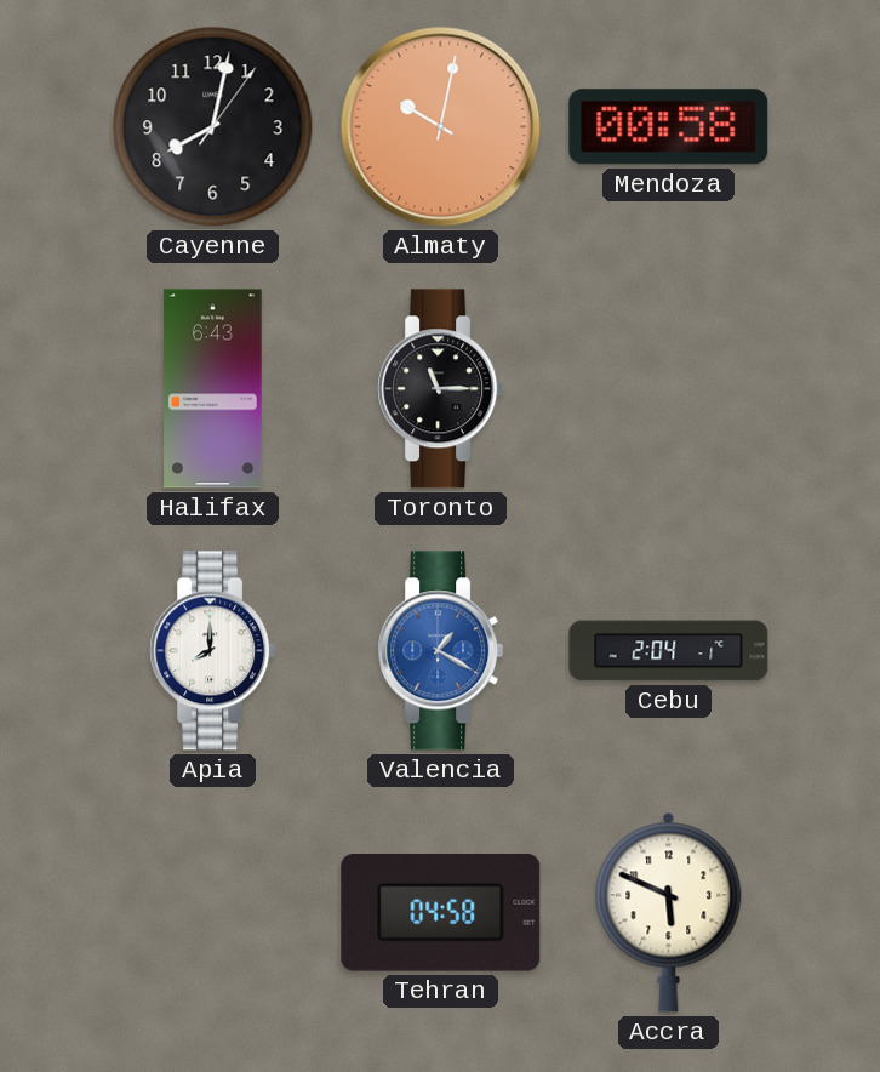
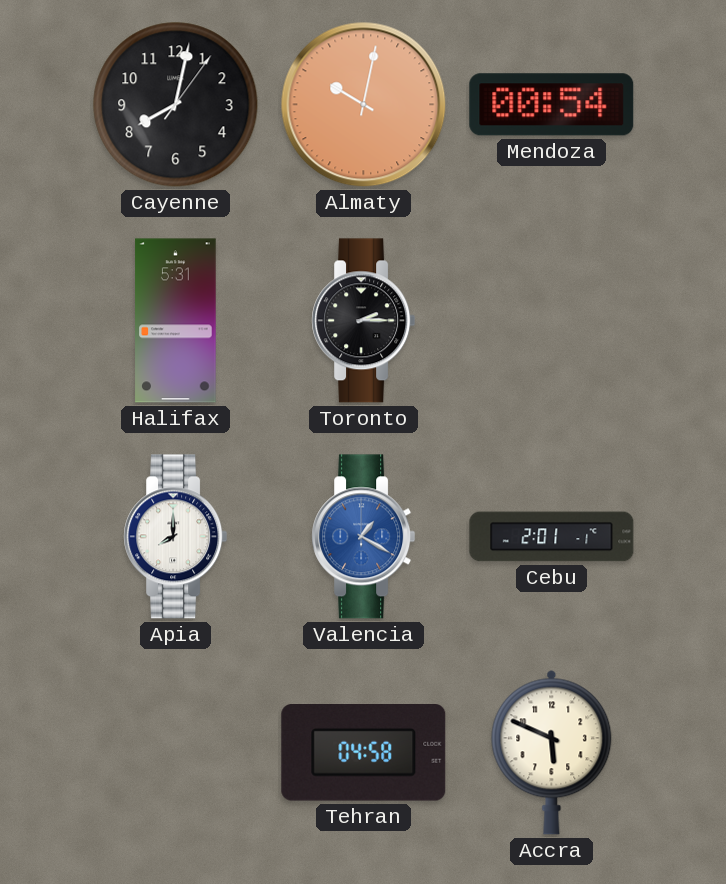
Mendoza: 00:58 -> 00:54
Halifax: 6:43 -> 5:31
Toronto: 11:15 -> 2:15
Cebu: 2:04 -> 2:01
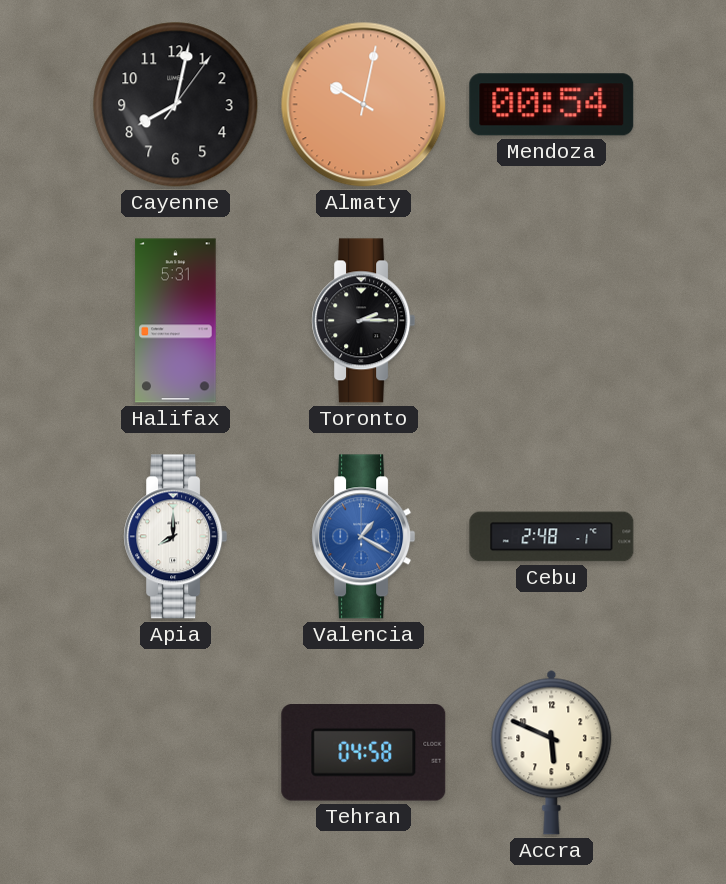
Cebu: 2:01 -> 2:48
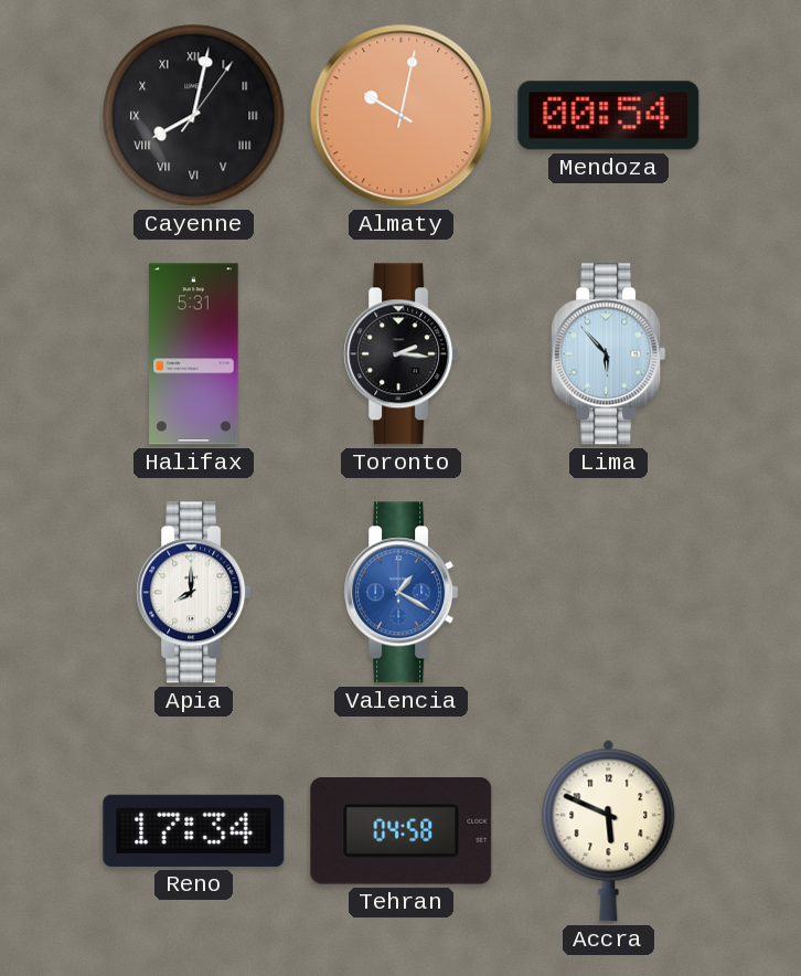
Cayenne numerals: Arabic -> Roman
Toronto: 2:15 -> 2:16
Lima: none -> 5:53
Cebu: 2:48 -> none
Reno: none -> 17:34
